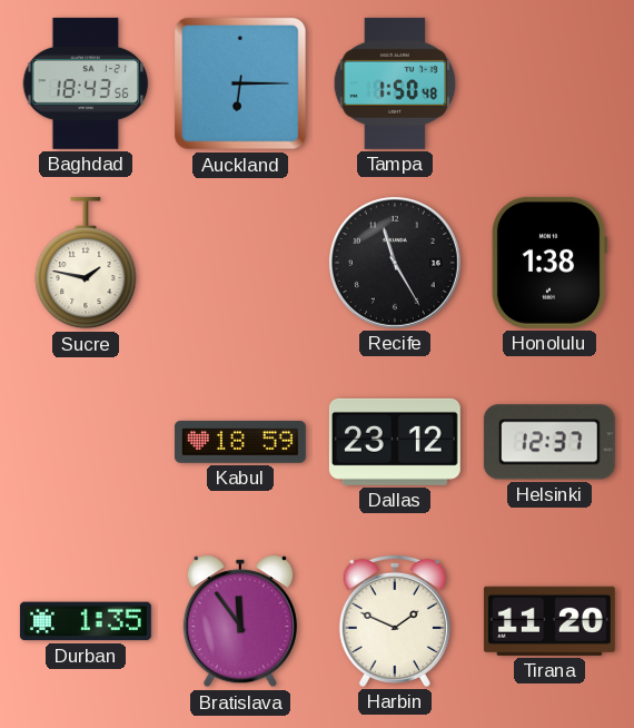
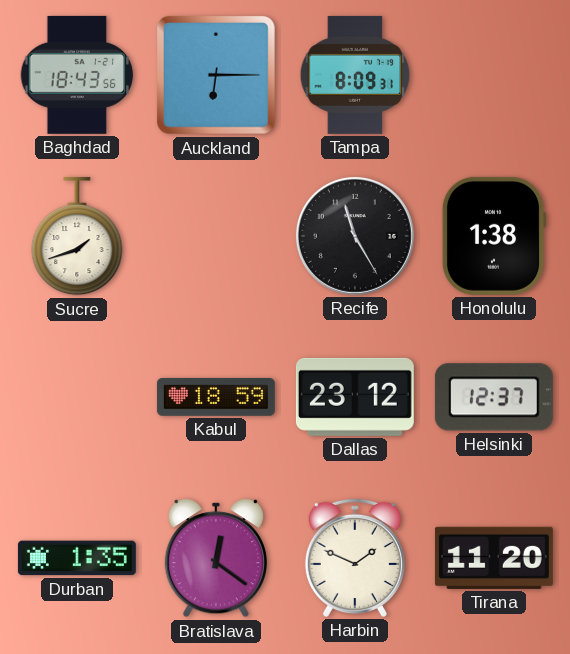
Tampa: 1:50 -> 8:09
Sucre: 1:47 -> 1:42
Bratislava: 11:54 -> 12:21
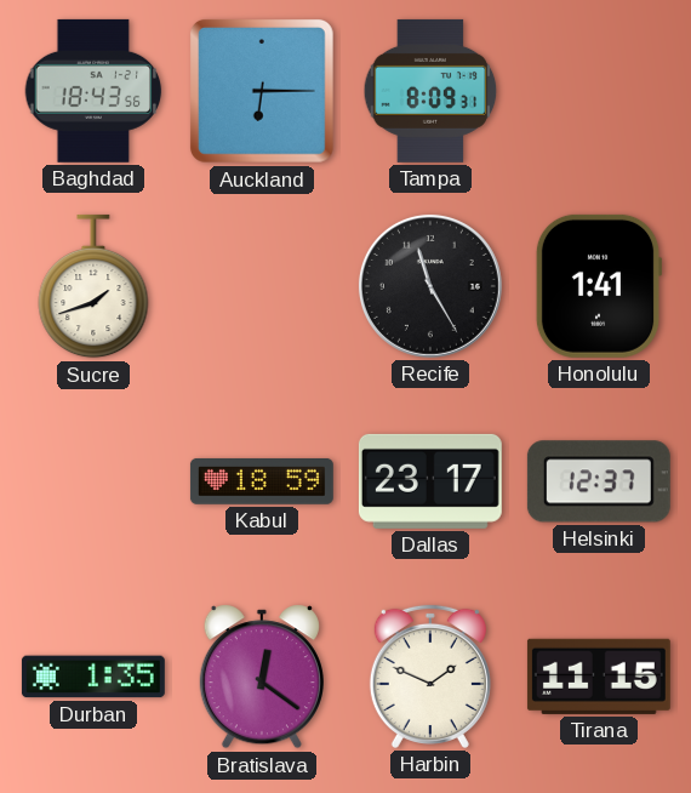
Honolulu: 1:38 -> 1:41
Dallas: 23:12 -> 23:17
Tirana: 11:20 -> 11:15
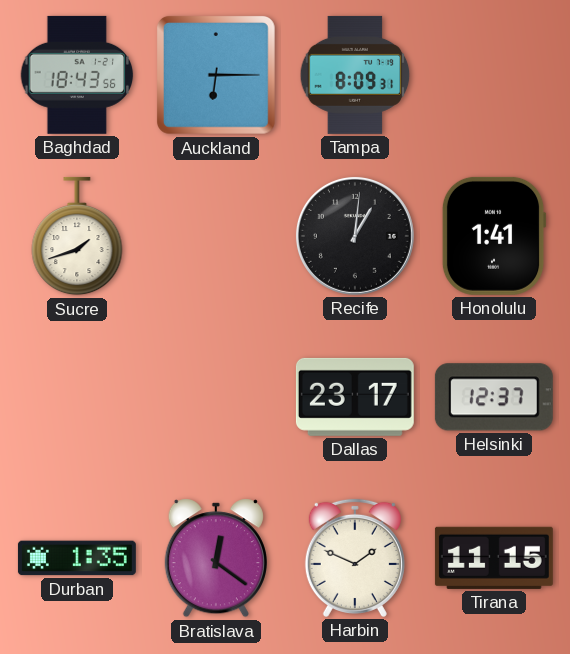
Recife: 11:25 -> 1:01
Kabul: 18:59 -> none
